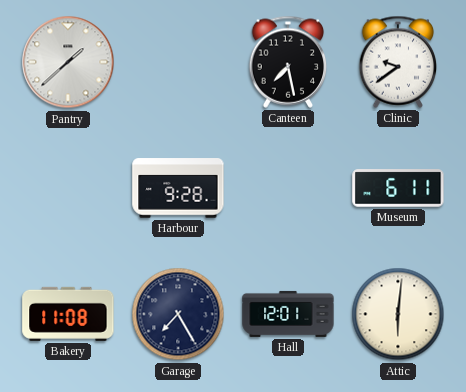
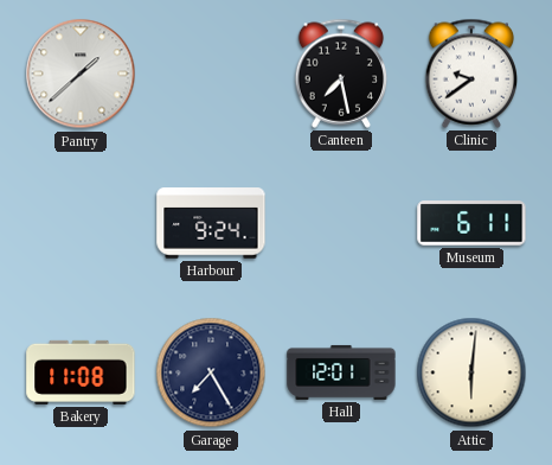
Harbour: 9:28 -> 9:24
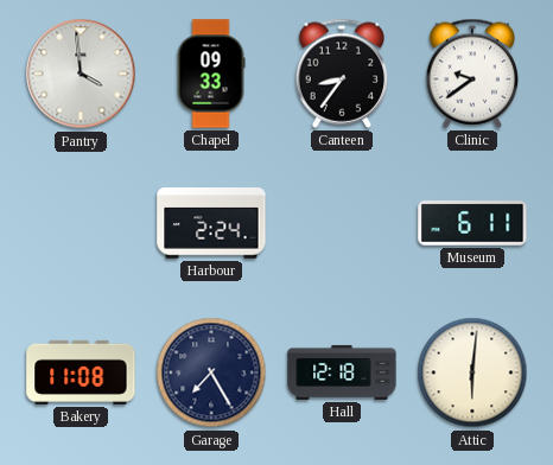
Pantry: 1:38 -> 3:59
Chapel: none -> 09:33
Canteen: 7:28 -> 8:36
Harbour: 9:24 -> 2:24
Hall: 12:01 -> 12:18
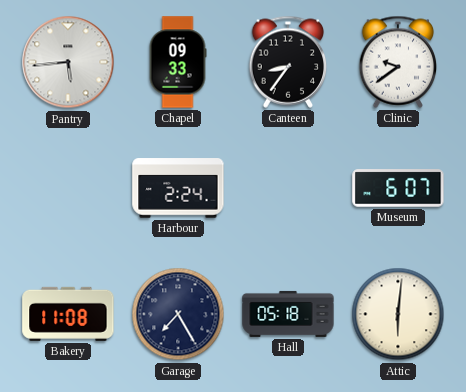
Pantry: 3:59 -> 5:44
Museum: 6:11 -> 6:07
Hall: 12:18 -> 05:18
